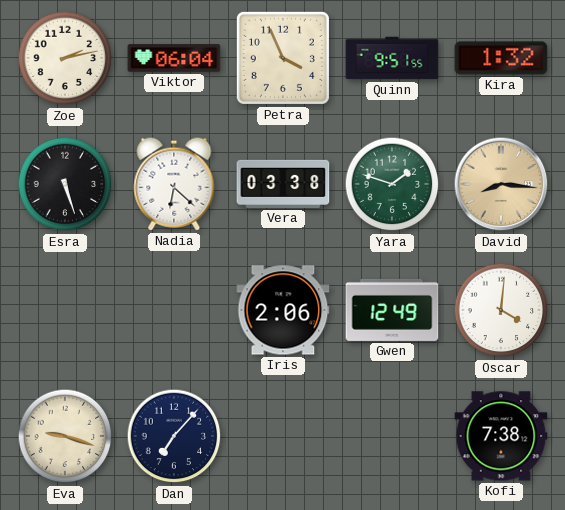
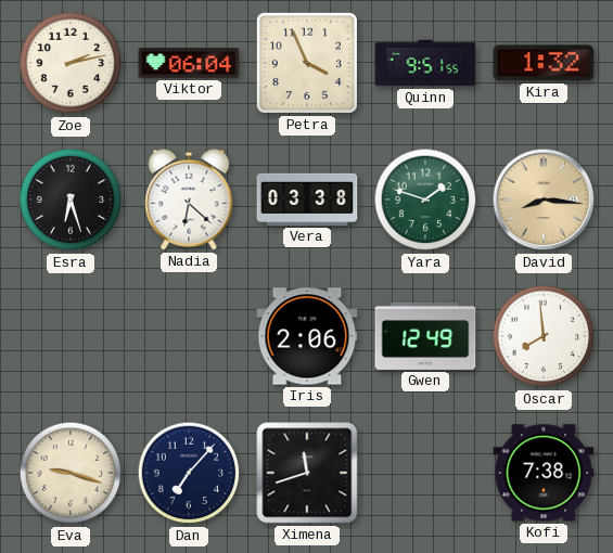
Esra: 5:27 -> 6:27
Oscar: 4:01 -> 7:59
Ximena: none -> 11:42
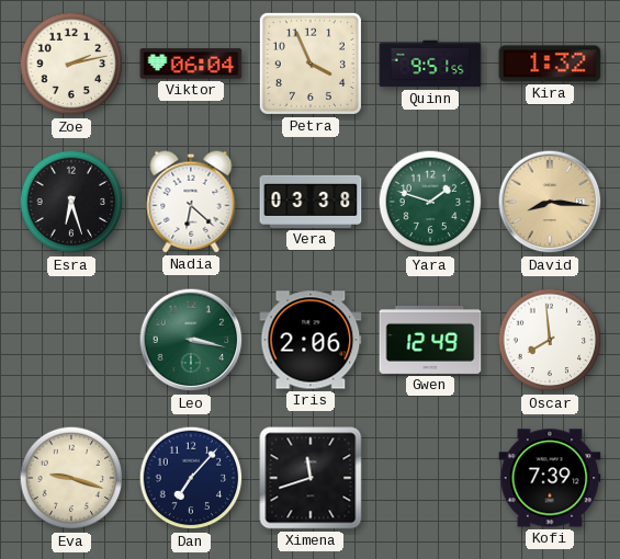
Leo: none -> 3:17
Kofi: 7:38 -> 7:39
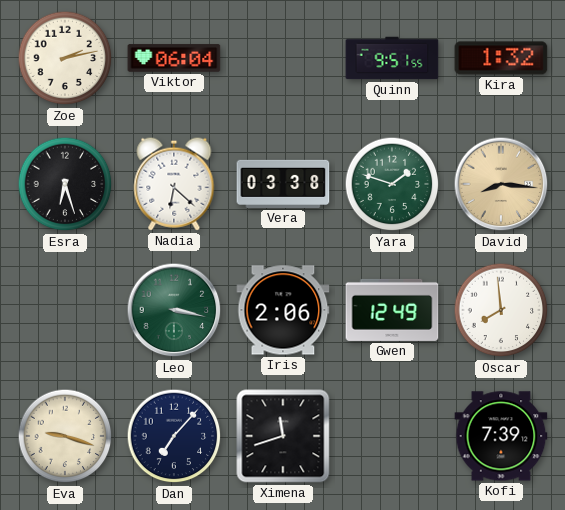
Petra: 3:56 -> none
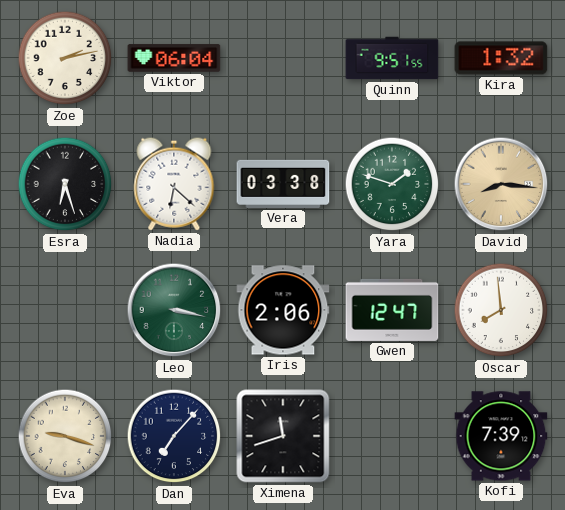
Gwen: 12:49 -> 12:47
